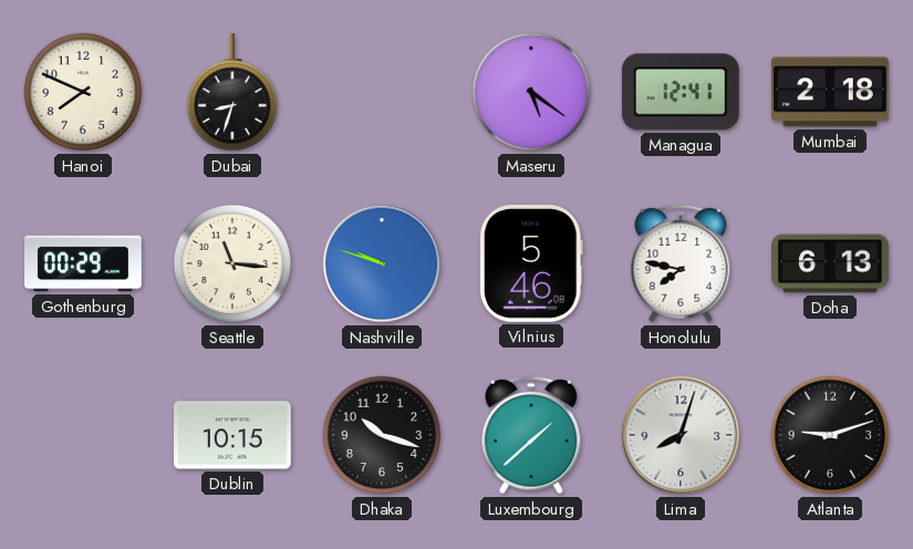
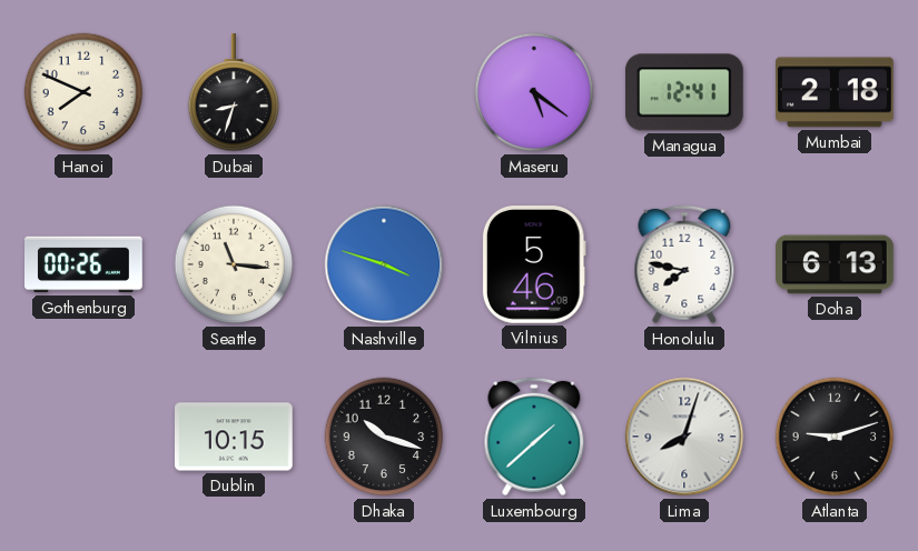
Gothenburg: 00:29 -> 00:26
Nashville: 9:48 -> 3:48
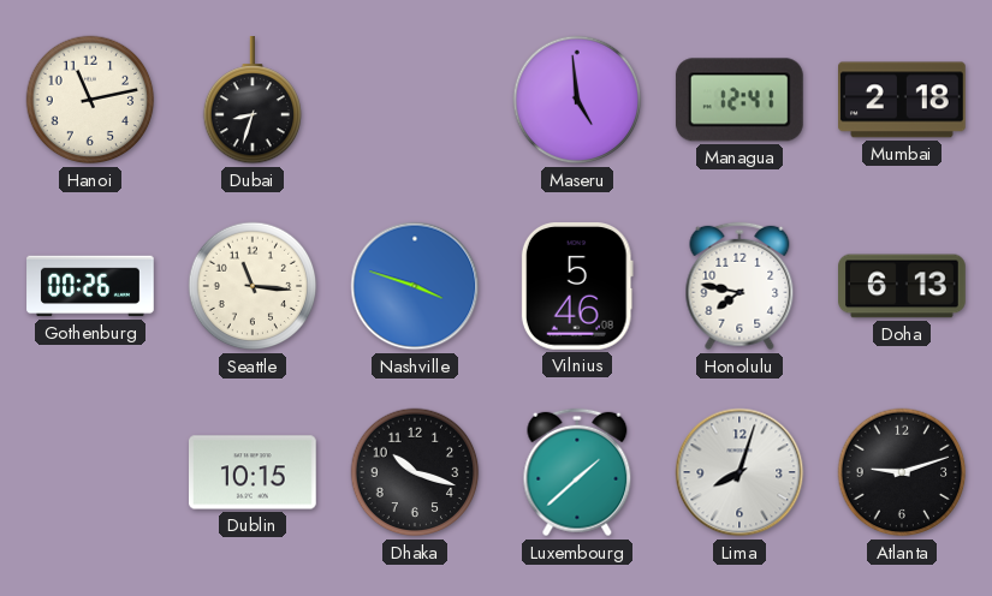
Hanoi: 7:49 -> 11:13
Maseru: 5:21 -> 4:59
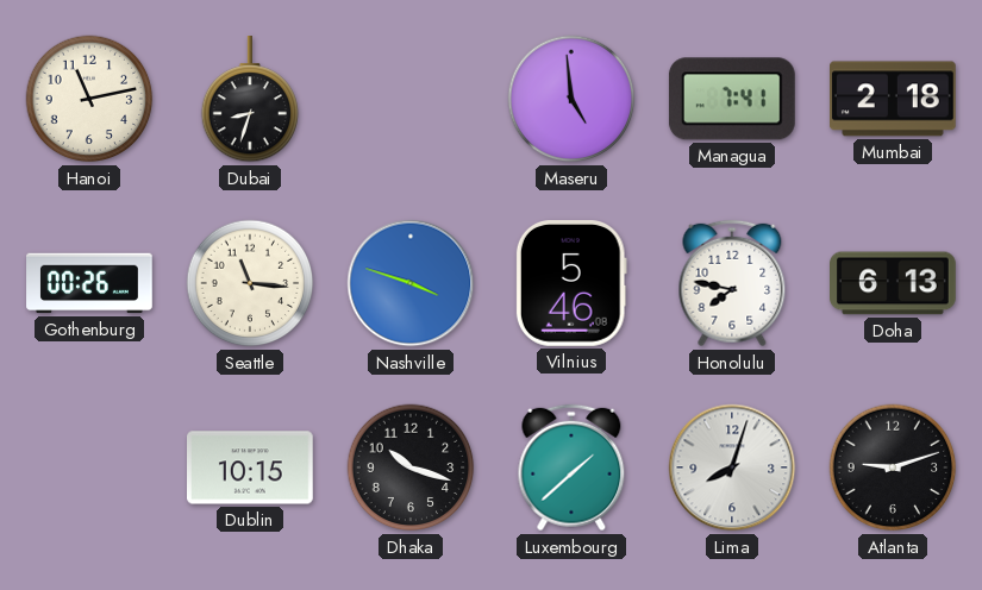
Managua: 12:41 -> 7:41
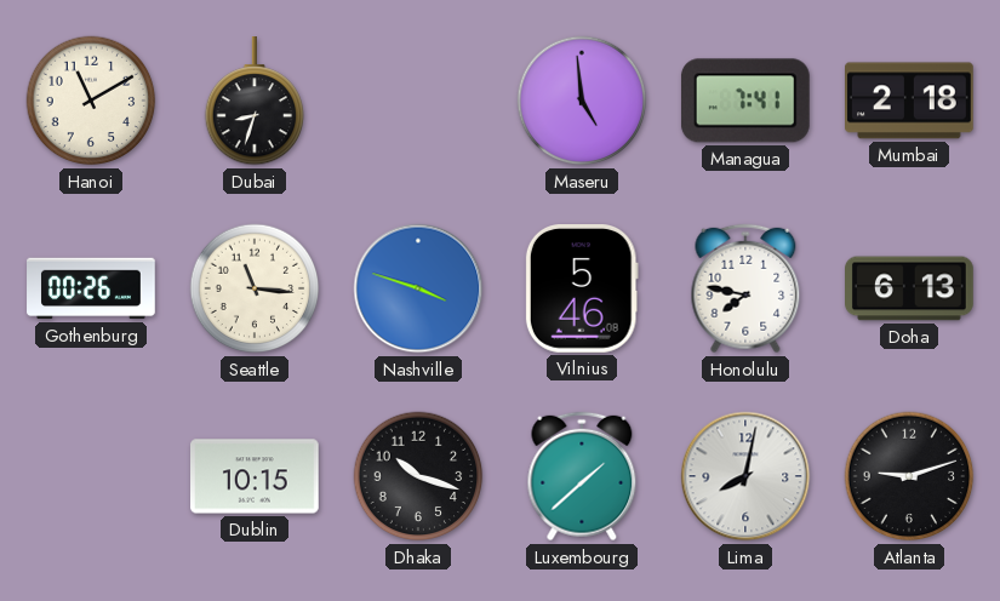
Hanoi: 11:13 -> 11:10
Lima: 8:03 -> 8:02
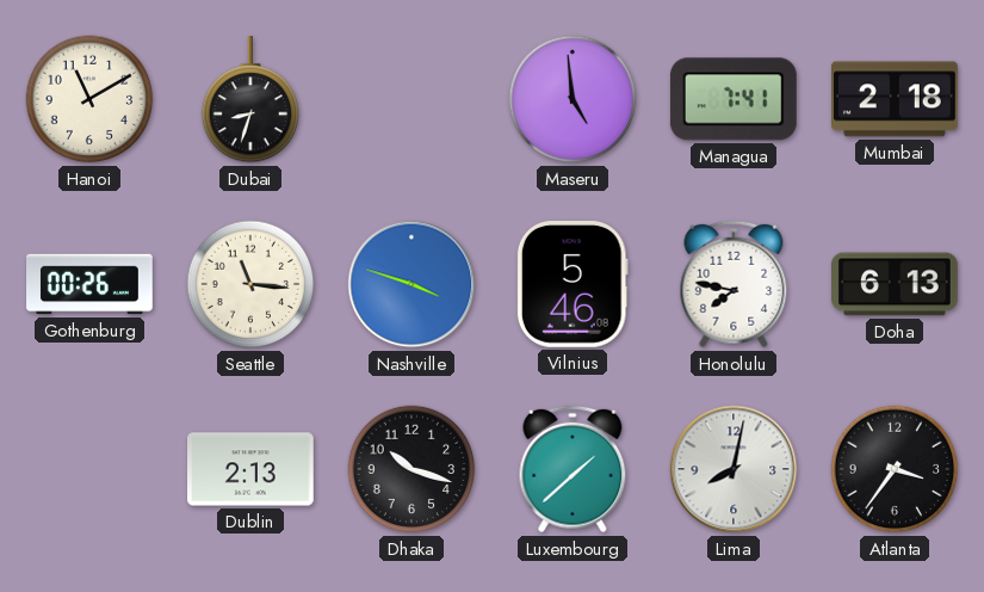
Dublin: 10:15 -> 2:13
Atlanta: 9:12 -> 3:36
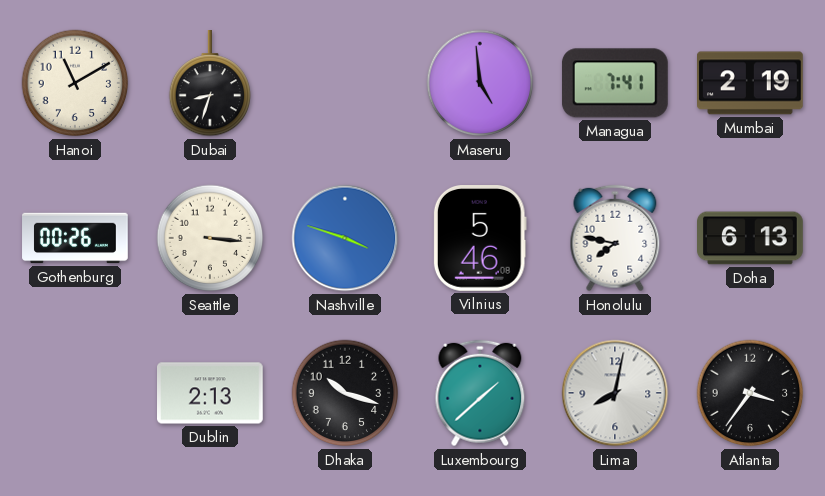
Mumbai: 2:18 -> 2:19
Seattle: 11:16 -> 3:16
